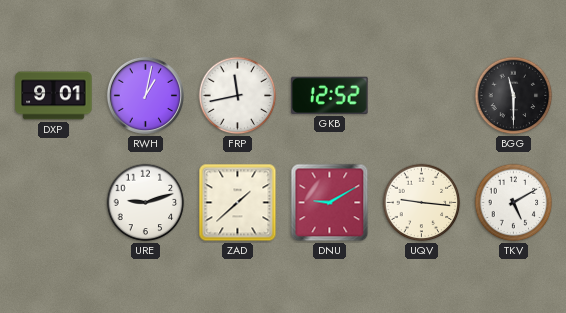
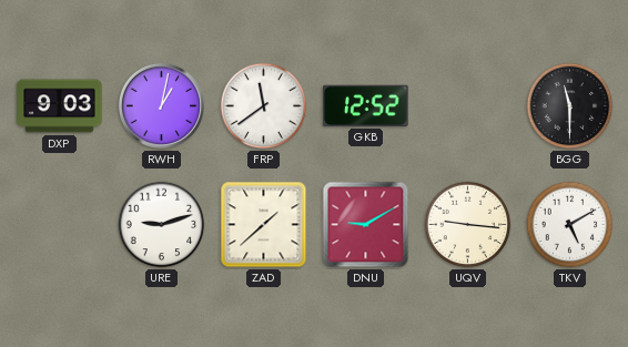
DXP: 9:01 -> 9:03
FRP: 11:43 -> 11:39
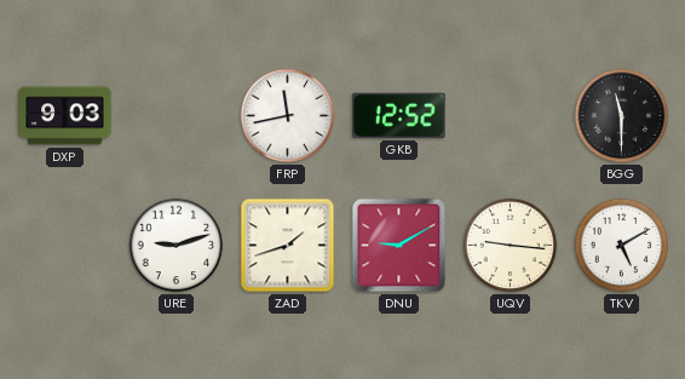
RWH: 1:02 -> none
FRP: 11:39 -> 11:43
ZAD: 1:38 -> 1:42
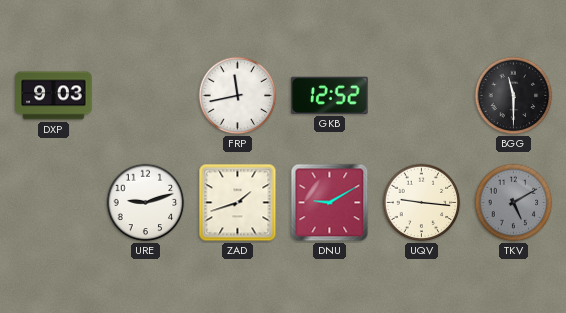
TKV dial: white -> grey
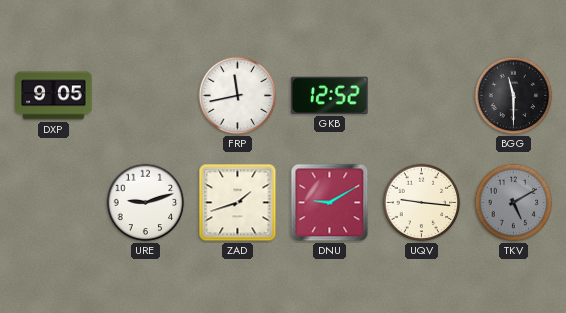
DXP: 9:03 -> 9:05
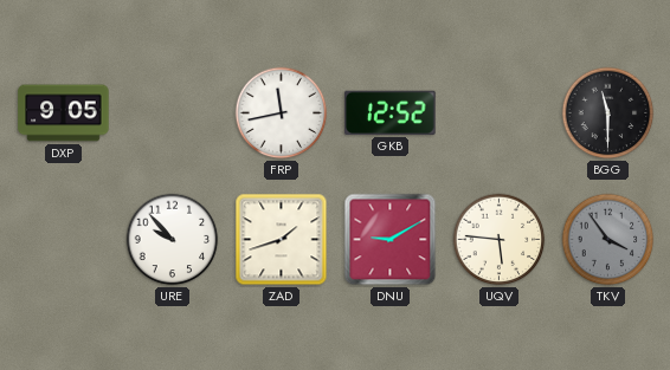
URE: 9:12 -> 9:53
UQV: 9:16 -> 5:46
TKV: 5:10 -> 3:54
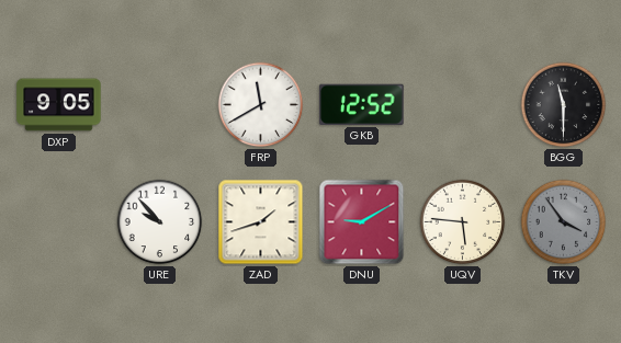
FRP: 11:43 -> 11:40
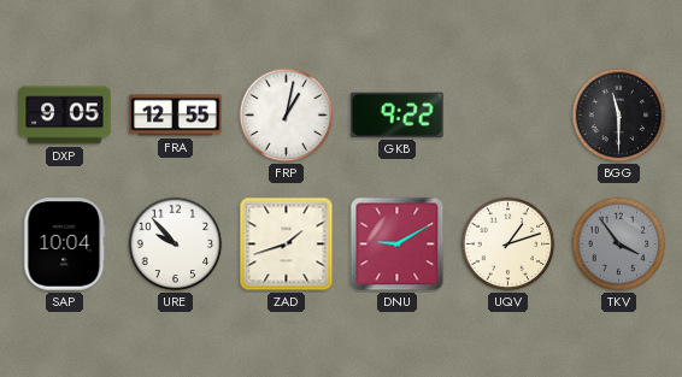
FRA: none -> 12:55
FRP: 11:40 -> 1:02
GKB: 12:52 -> 9:22
SAP: none -> 10:04
UQV: 5:46 -> 1:12
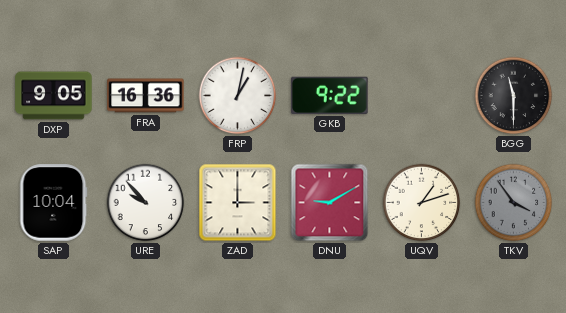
FRA: 12:55 -> 16:36
ZAD: 1:42 -> 3:00
